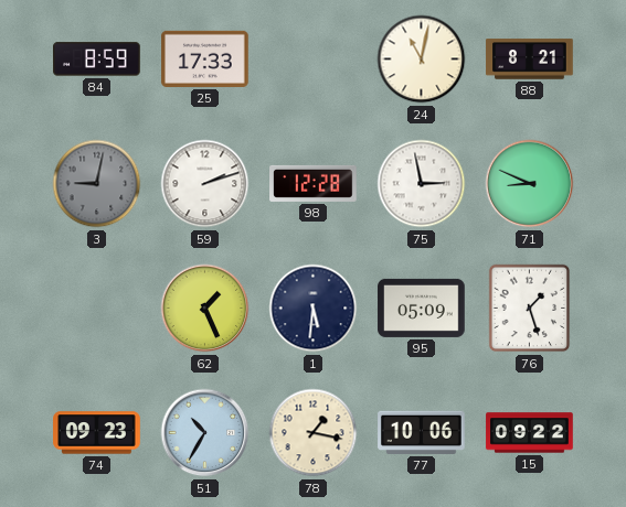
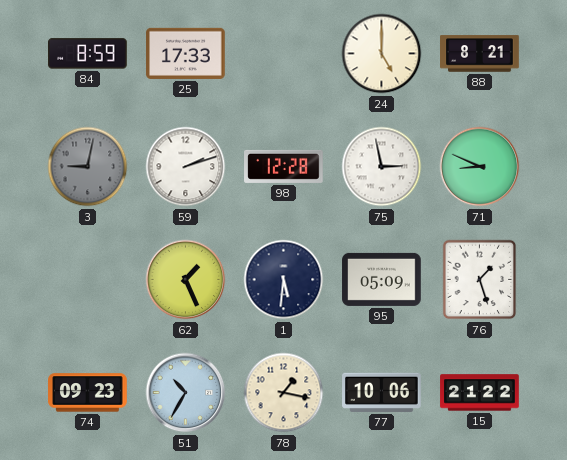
24: 11:02 -> 5:00
15: 09:22 -> 21:22
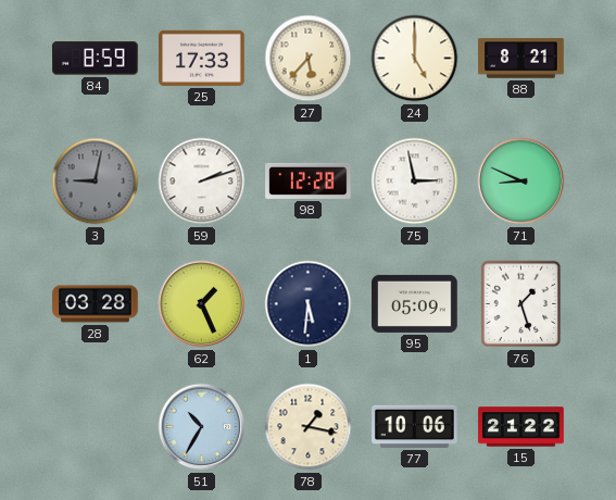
27: none -> 5:37
28: none -> 03:28
74: 09:23 -> none
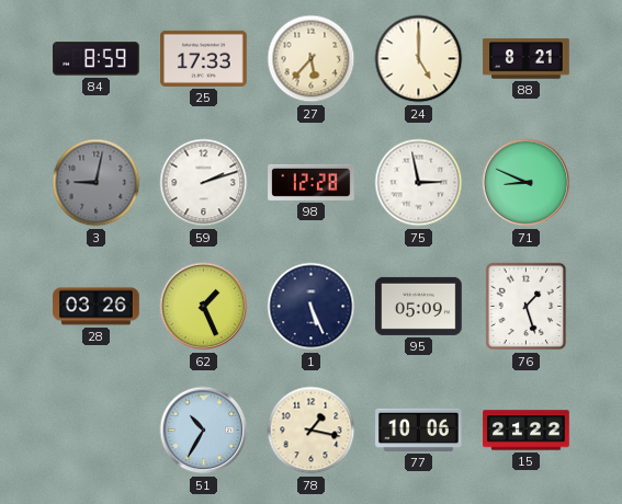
28: 03:28 -> 03:26
1: 5:31 -> 5:26
